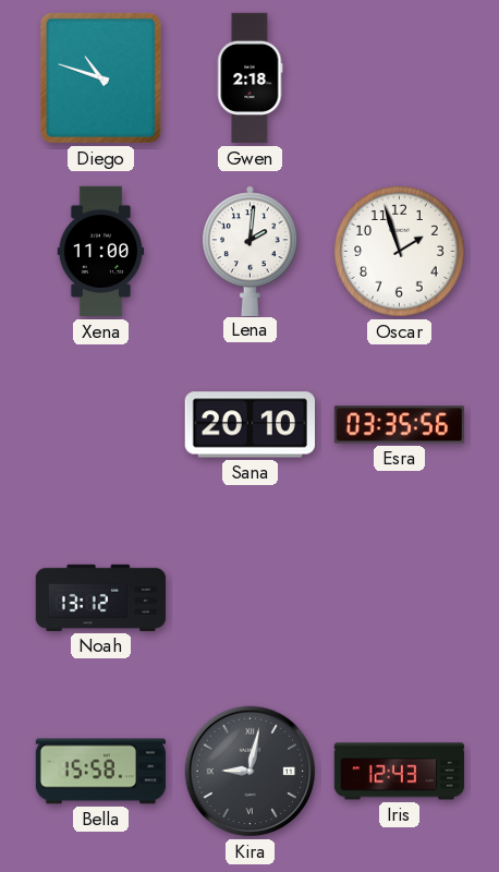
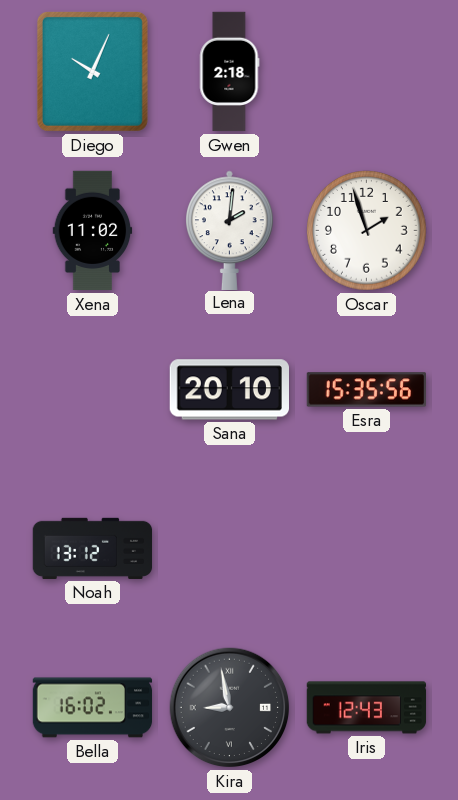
Diego: 10:48 -> 10:04
Xena: 11:00 -> 11:02
Esra: 03:35 -> 15:35
Bella: 15:58 -> 16:02
Kira: 9:02 -> 8:58
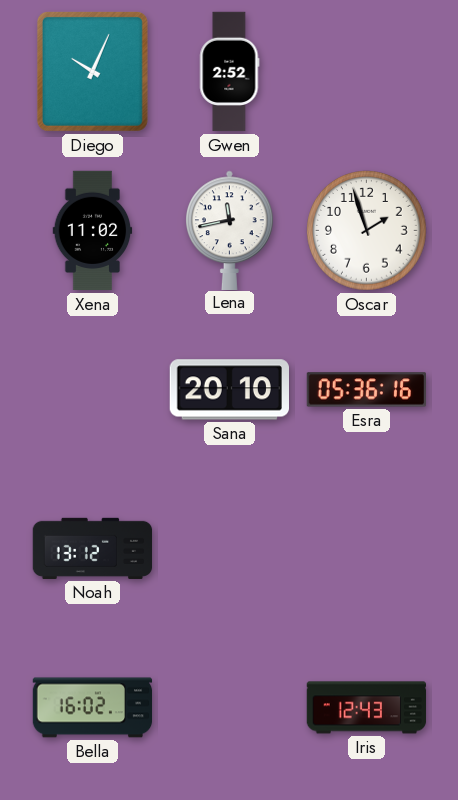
Gwen: 2:18 -> 2:52
Lena: 2:01 -> 11:43
Esra: 15:35 -> 05:36
Kira: 8:58 -> none
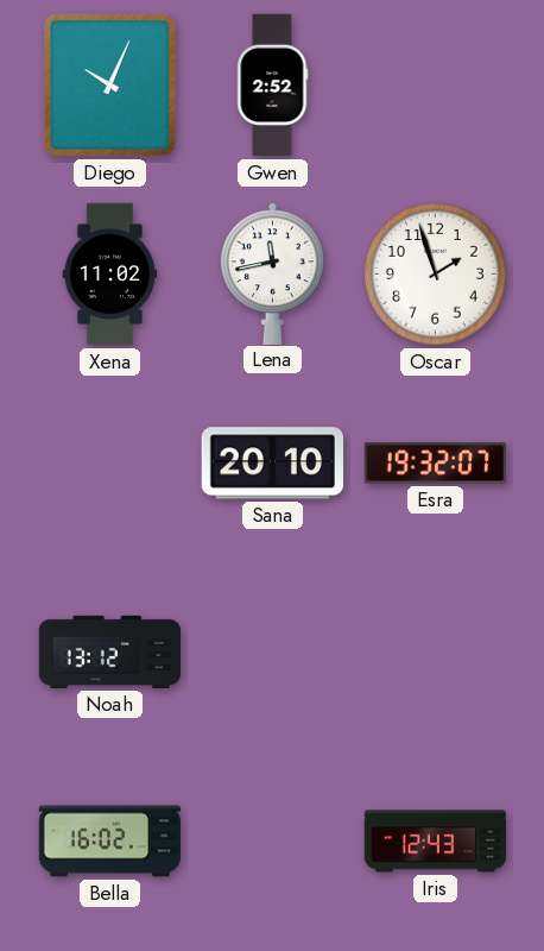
Esra: 05:36 -> 19:32
